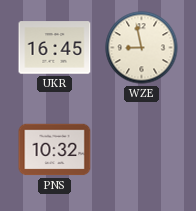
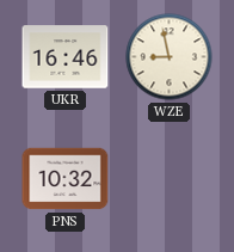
UKR: 16:45 -> 16:46
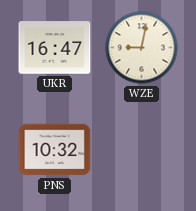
UKR: 16:46 -> 16:47
WZE: 8:58 -> 9:02
